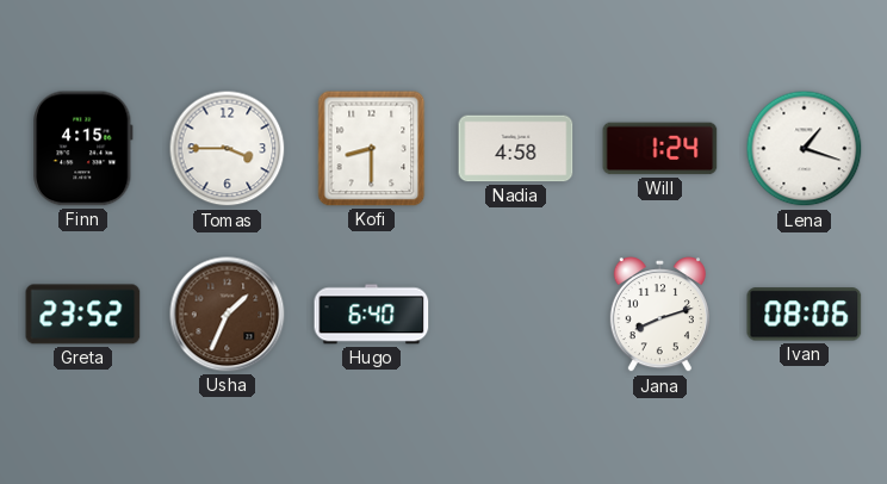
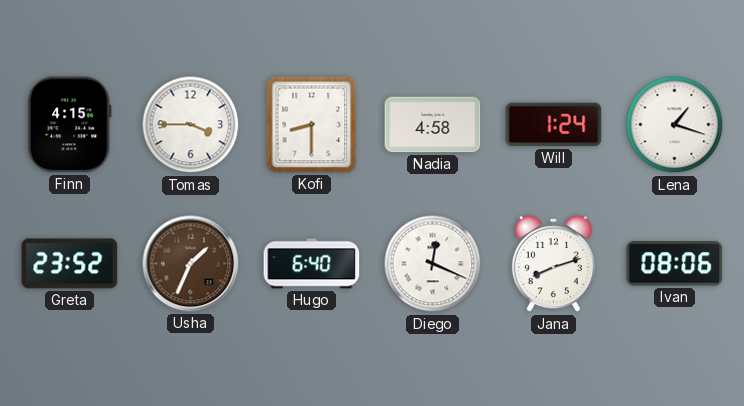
Diego: none -> 12:19
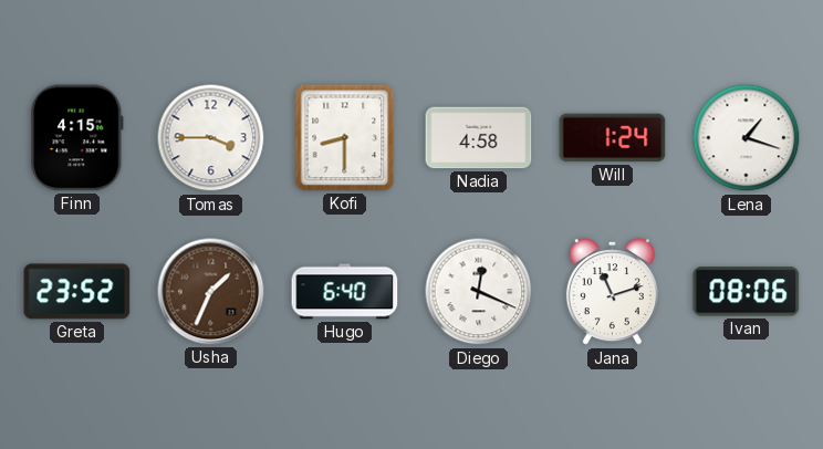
Jana: 8:12 -> 11:12
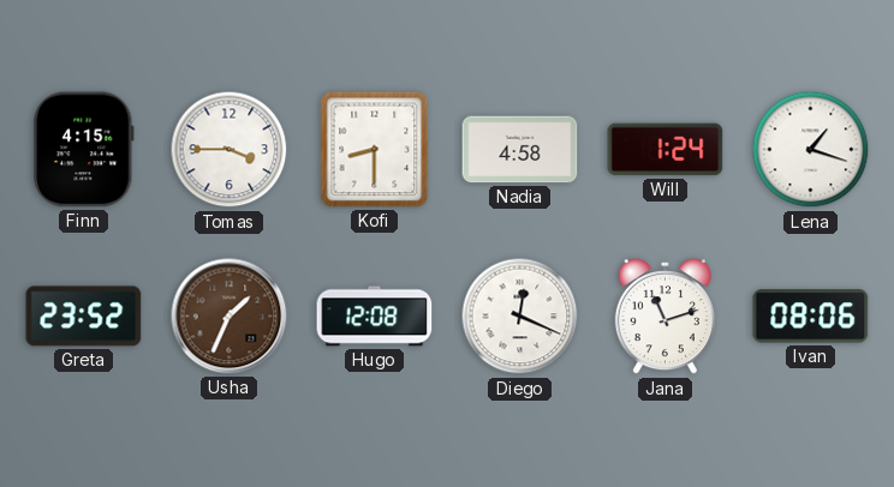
Hugo: 6:40 -> 12:08
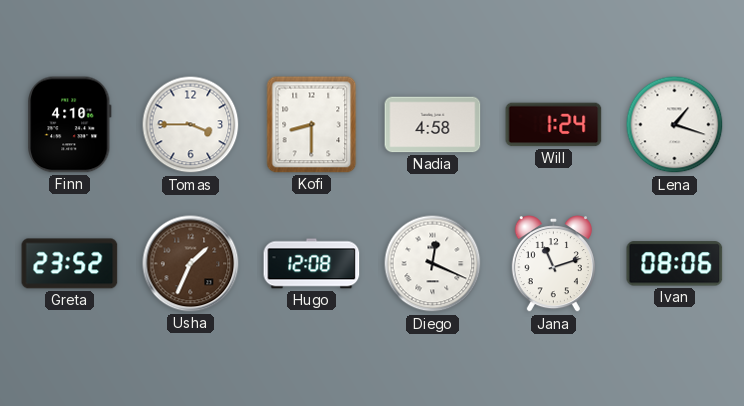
Finn: 4:15 -> 4:10
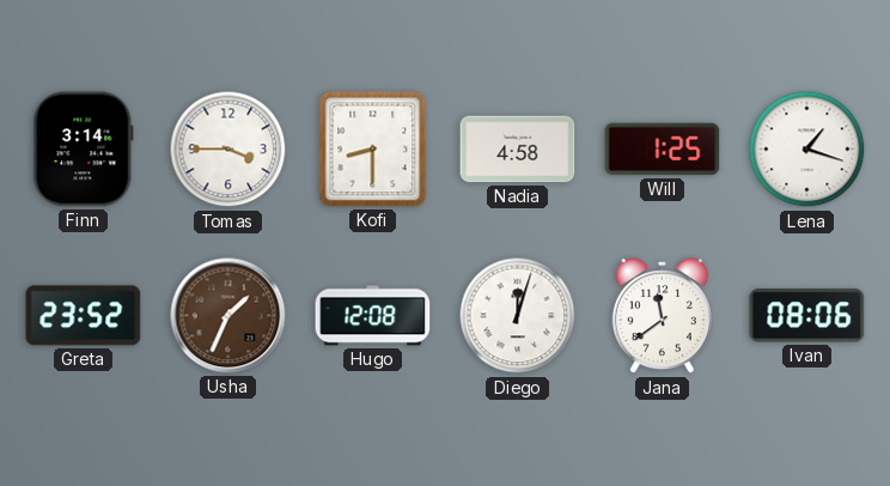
Finn: 4:10 -> 3:14
Will: 1:24 -> 1:25
Diego: 12:19 -> 12:03
Jana: 11:12 -> 11:39
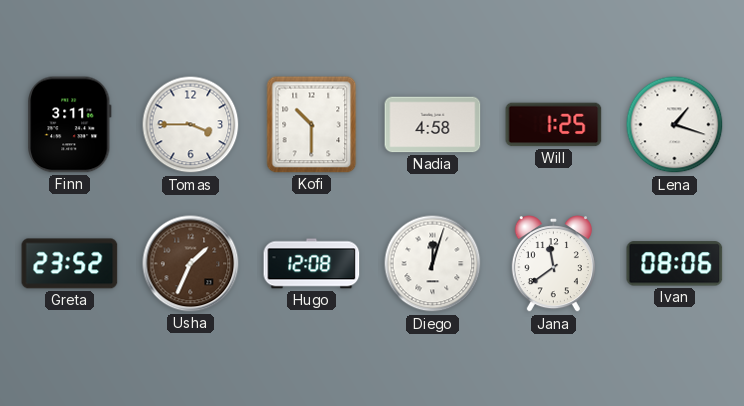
Finn: 3:14 -> 3:11
Kofi: 8:30 -> 10:30
